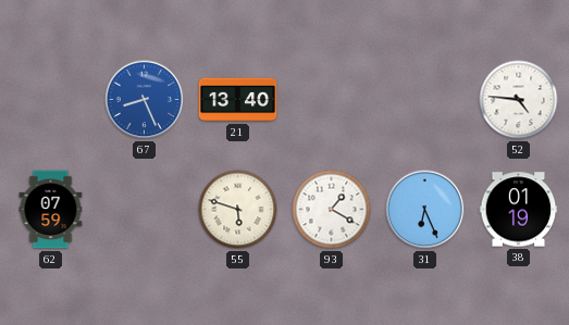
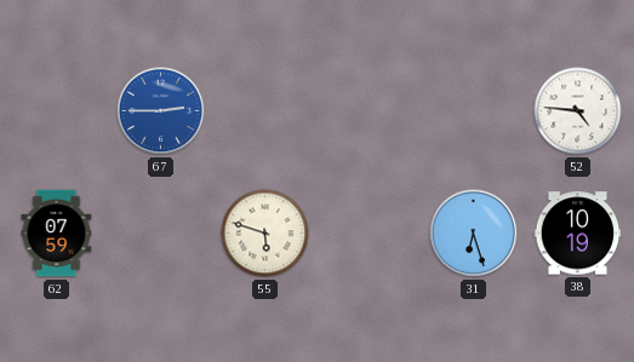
67: 8:26 -> 2:45
21: 13:40 -> none
93: 1:20 -> none
31: 6:26 -> 6:27
38: 01:19 -> 10:19
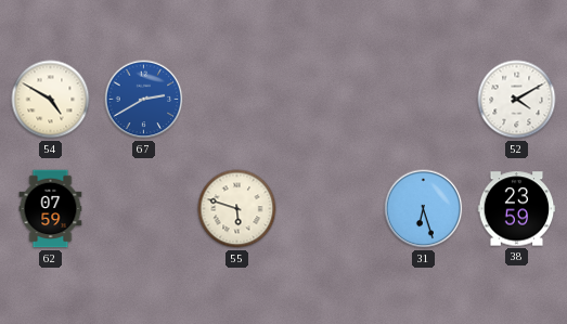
54: none -> 4:50
67: 2:45 -> 2:40
52: 4:46 -> 4:10
38: 10:19 -> 23:59
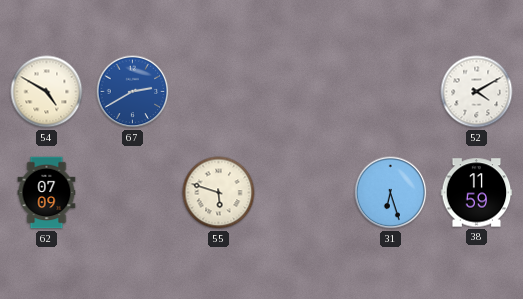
62: 07:59 -> 07:09
38: 23:59 -> 11:59
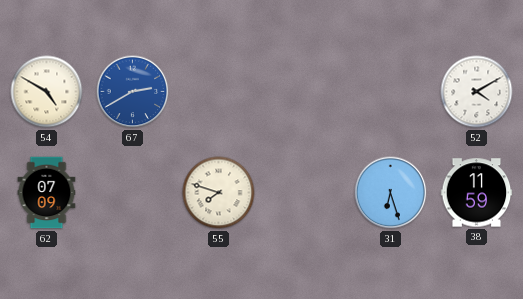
55: 5:48 -> 7:48
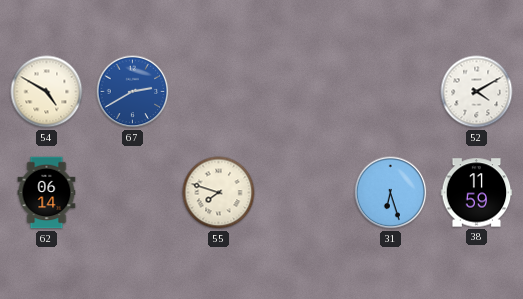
62: 07:09 -> 06:14
